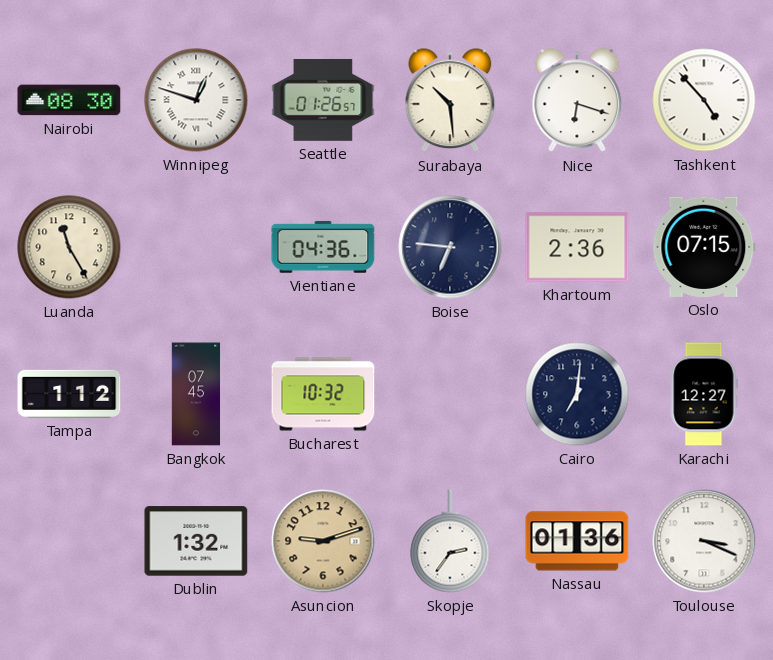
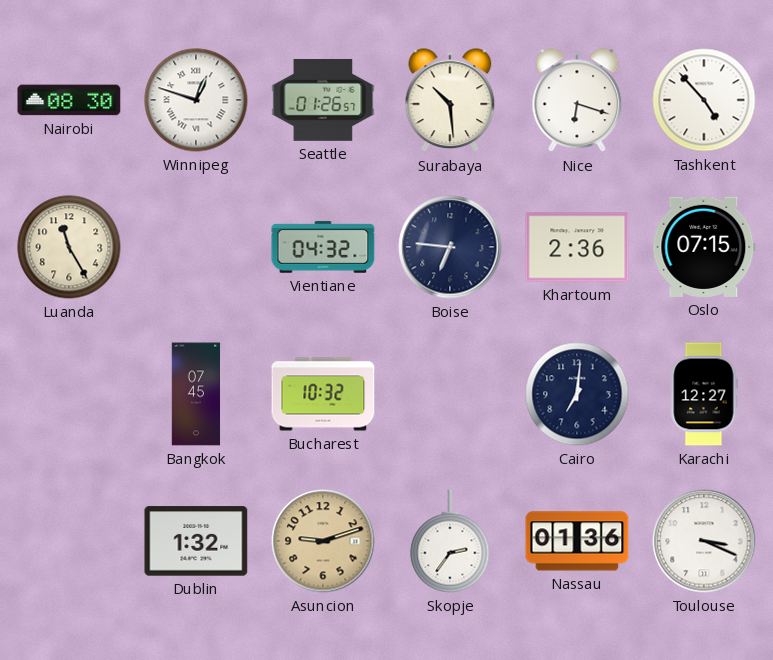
Vientiane: 04:36 -> 04:32
Tampa: 1:12 -> none
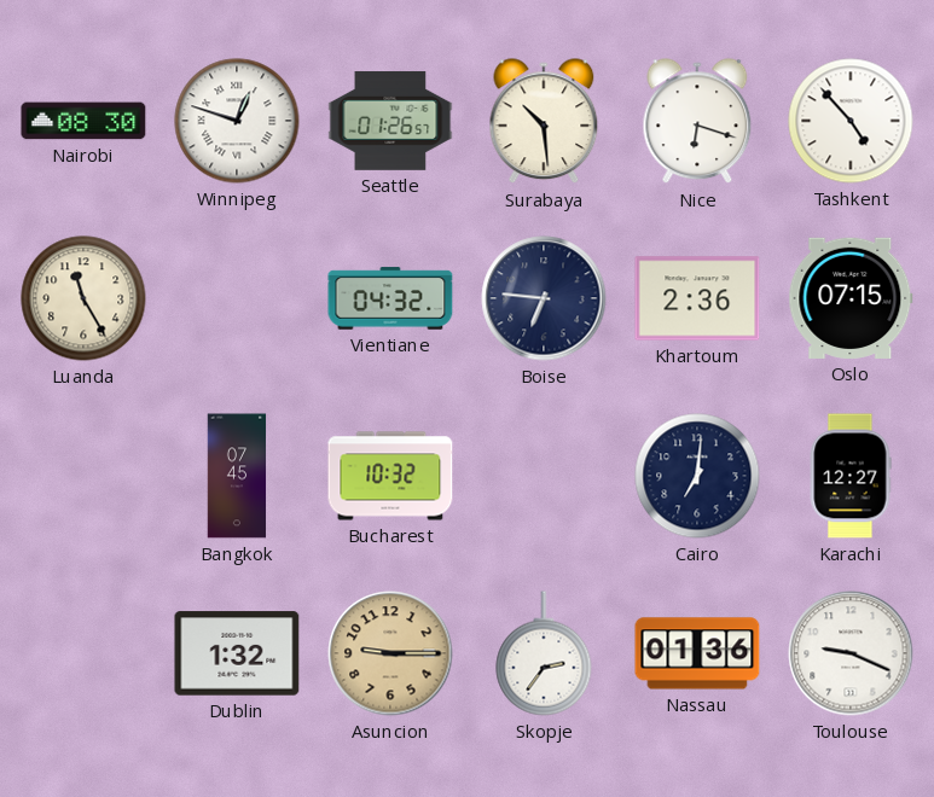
Asuncion: 9:12 -> 9:15
Toulouse: 3:19 -> 9:19
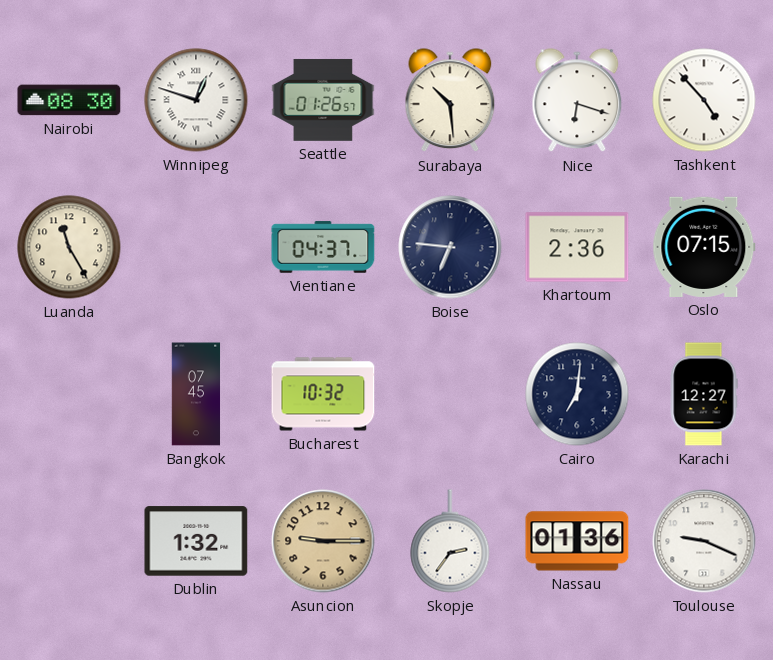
Vientiane: 04:32 -> 04:37
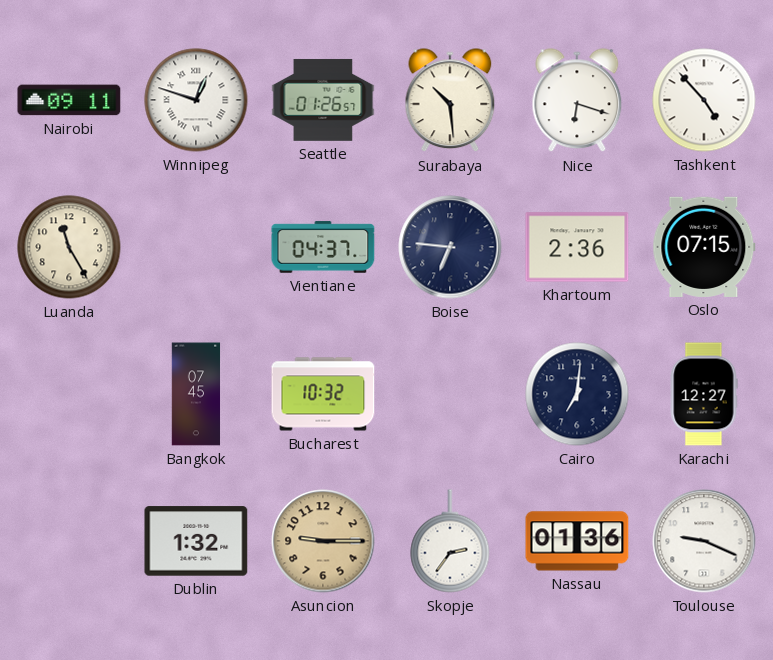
Nairobi: 08:30 -> 09:11
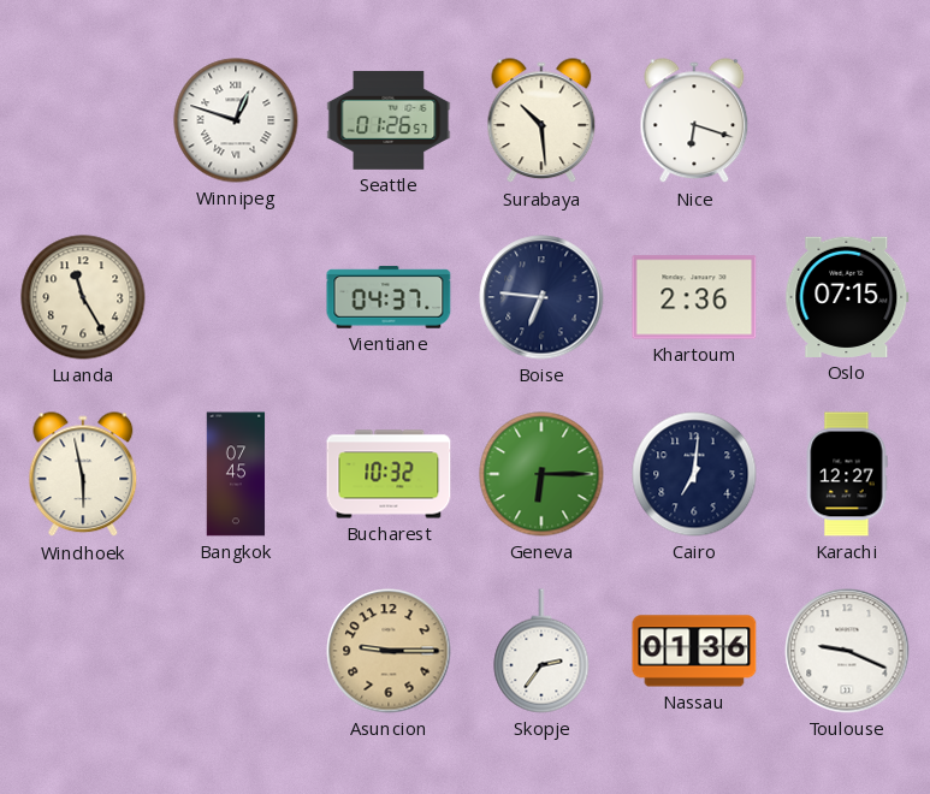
Nairobi: 09:11 -> none
Tashkent: 4:53 -> none
Windhoek: none -> 5:58
Geneva: none -> 6:15
Dublin: 1:32 -> none
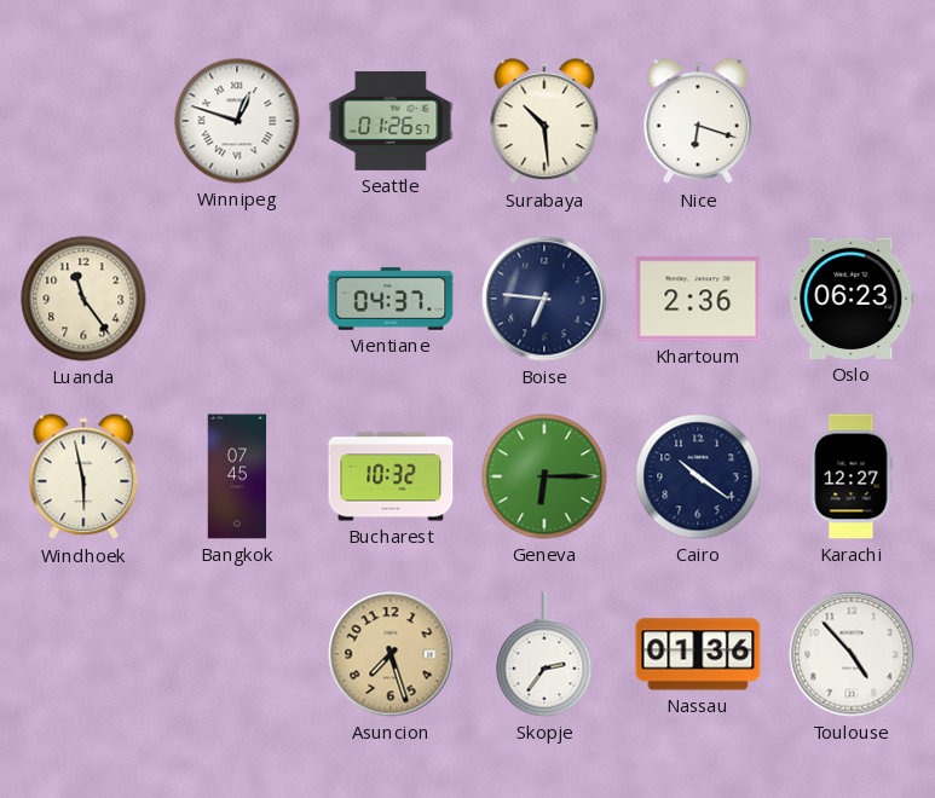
Luanda: 11:25 -> 11:24
Oslo: 07:15 -> 06:23
Cairo: 7:01 -> 10:21
Asuncion: 9:15 -> 7:27
Toulouse: 9:19 -> 4:53
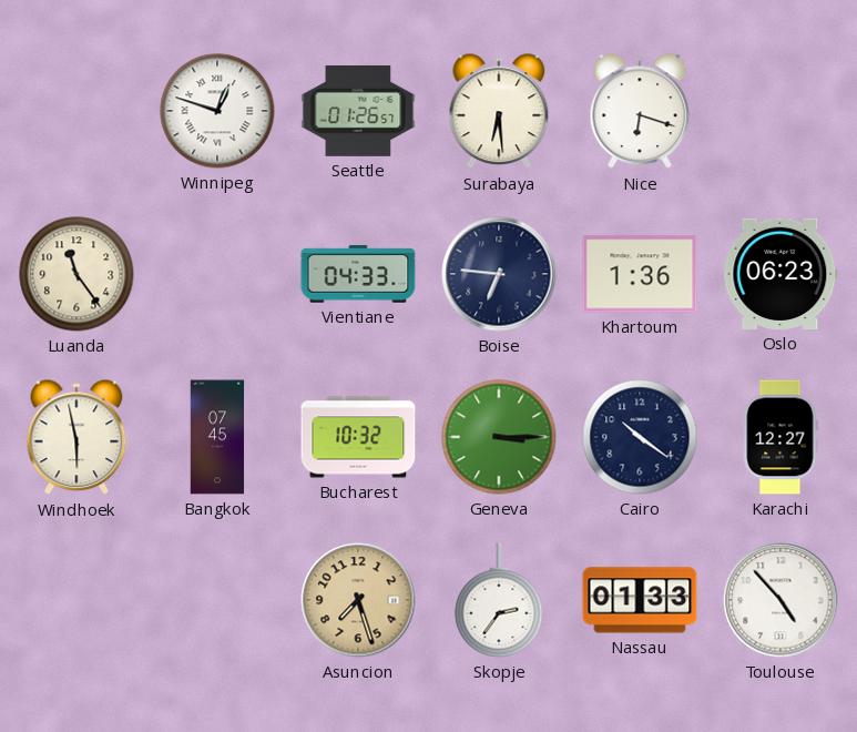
Surabaya: 10:29 -> 6:29
Vientiane: 04:37 -> 04:33
Khartoum: 2:36 -> 1:36
Geneva: 6:15 -> 3:15
Nassau: 01:36 -> 01:33
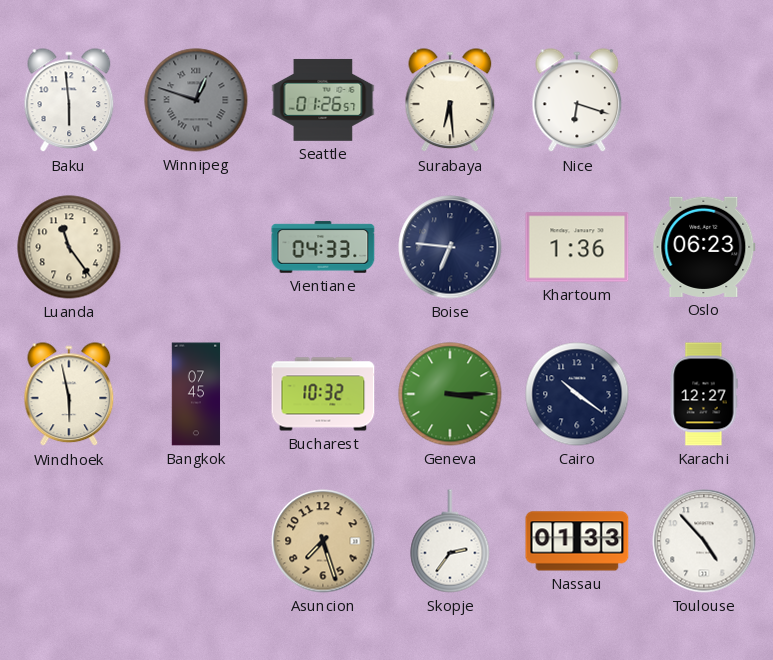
Baku: none -> 5:59
Winnipeg dial: white -> grey
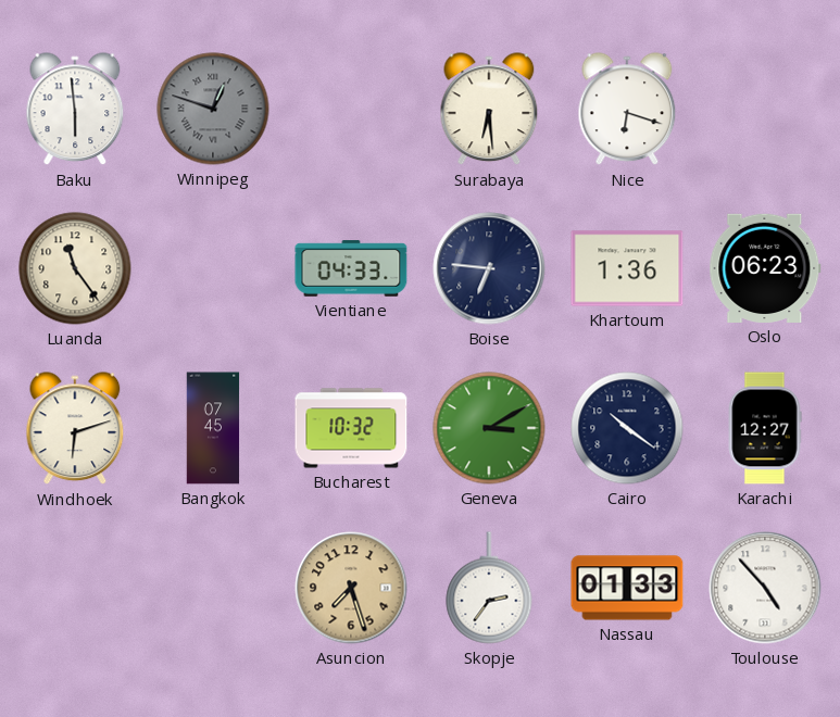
Seattle: 01:26 -> none
Windhoek: 5:58 -> 6:12
Geneva: 3:15 -> 3:10
